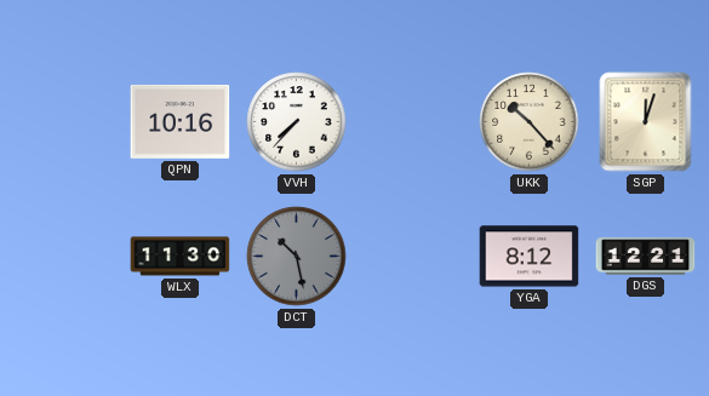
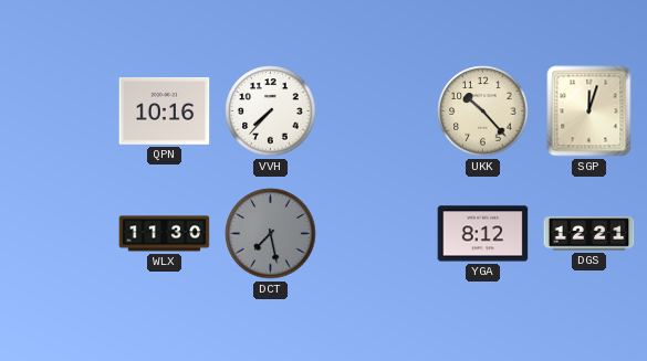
DCT: 10:28 -> 7:28
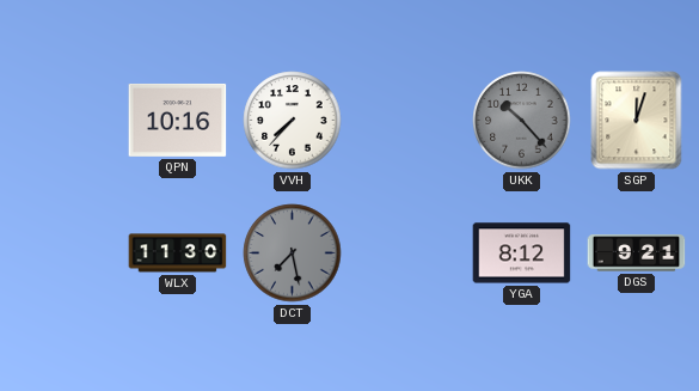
UKK dial: cream -> grey
DGS: 12:21 -> 9:21
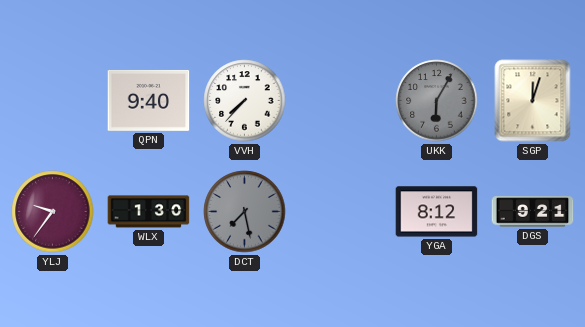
QPN: 10:16 -> 9:40
UKK: 10:23 -> 6:05
YLJ: none -> 9:36
WLX: 11:30 -> 1:30
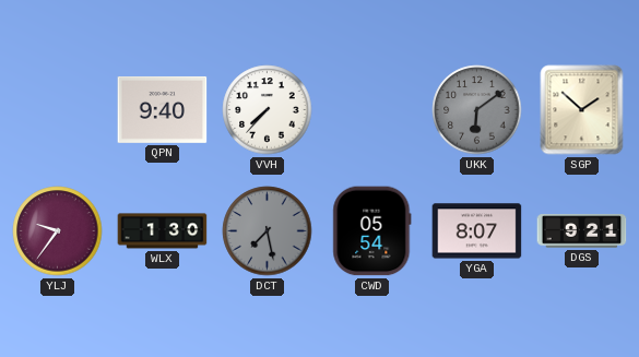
UKK: 6:05 -> 6:09
SGP: 12:03 -> 1:52
CWD: none -> 05:54
YGA: 8:12 -> 8:07
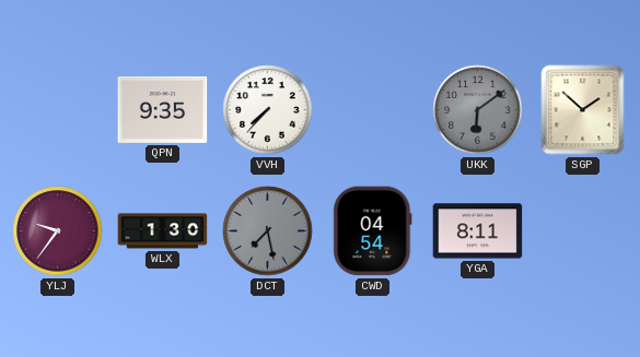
QPN: 9:40 -> 9:35
CWD: 05:54 -> 04:54
YGA: 8:07 -> 8:11
DGS: 9:21 -> none
